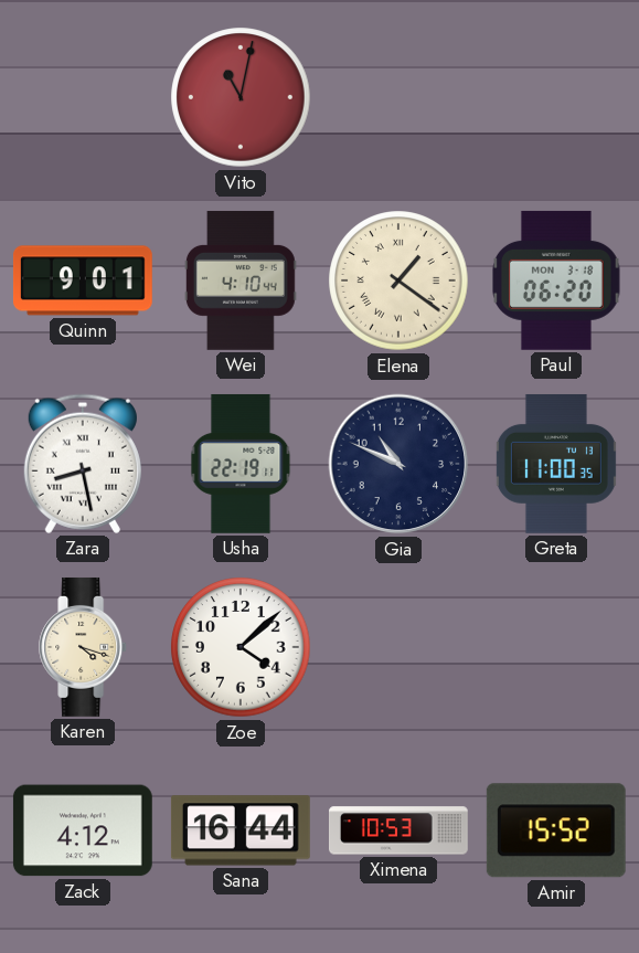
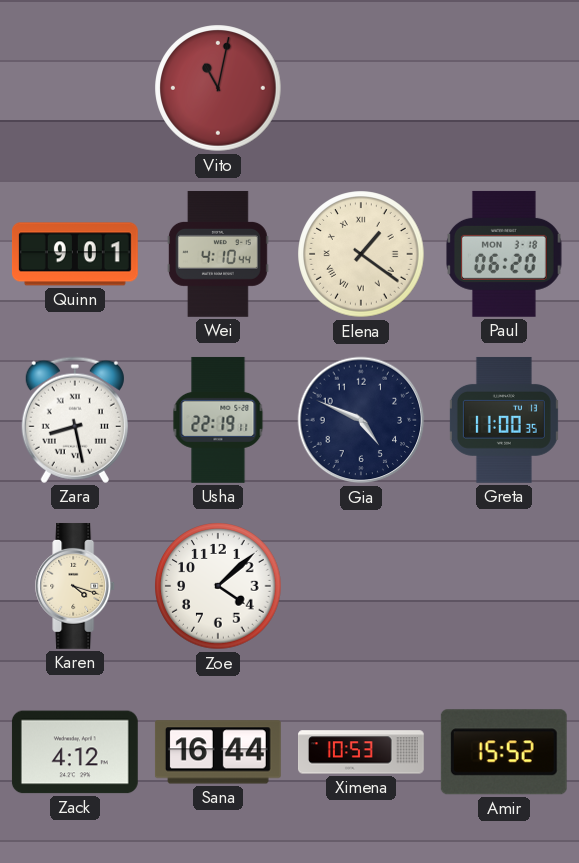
Gia: 10:49 -> 4:49
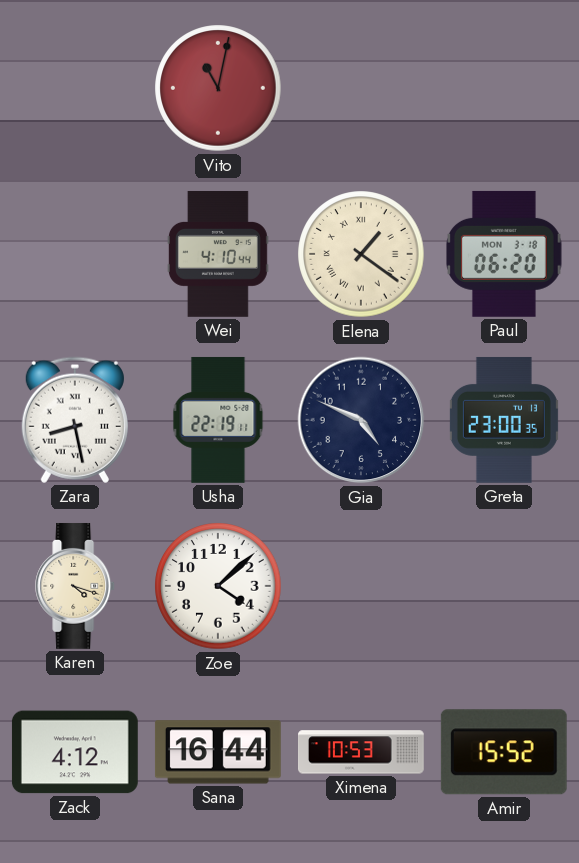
Quinn: 9:01 -> none
Greta: 11:00 -> 23:00
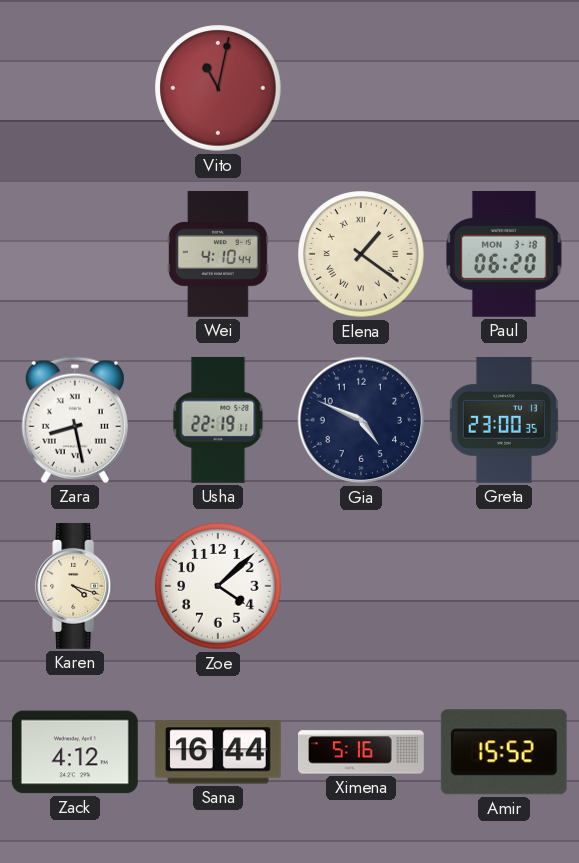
Ximena: 10:53 -> 5:16
